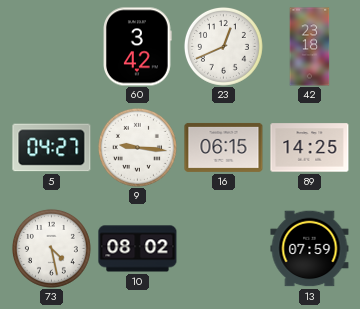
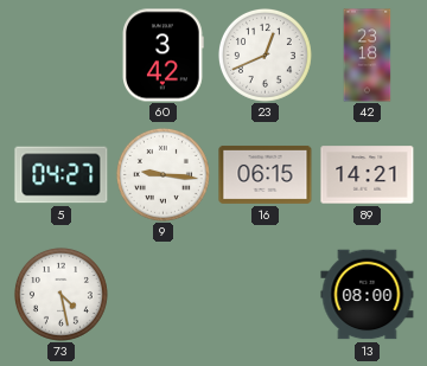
89: 14:25 -> 14:21
10: 08:02 -> none
13: 07:59 -> 08:00
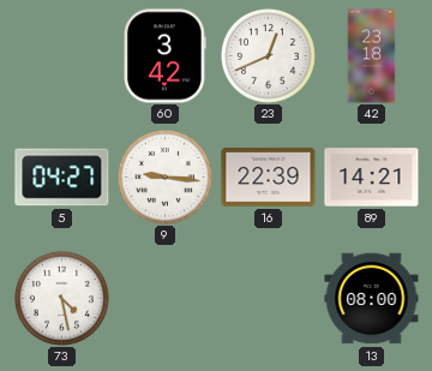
16: 06:15 -> 22:39
